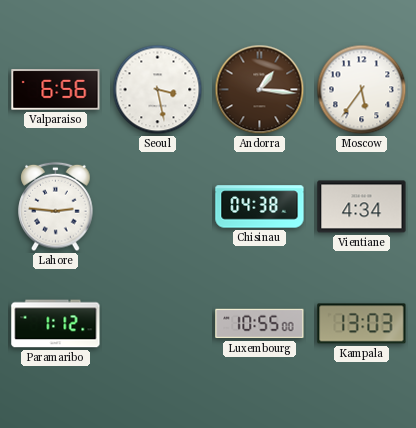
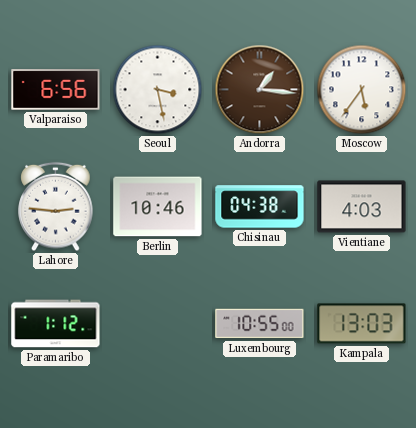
Berlin: none -> 10:46
Vientiane: 4:34 -> 4:03
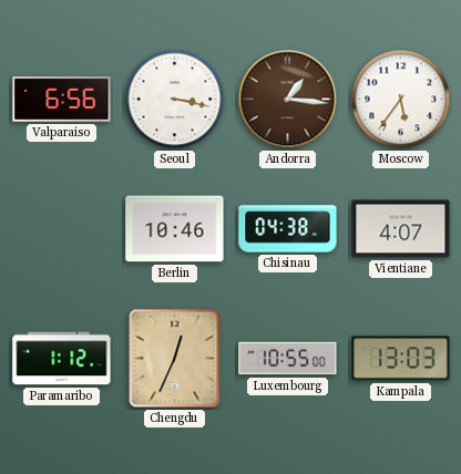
Seoul: 3:28 -> 3:17
Lahore: 2:46 -> none
Vientiane: 4:03 -> 4:07
Chengdu: none -> 12:34
